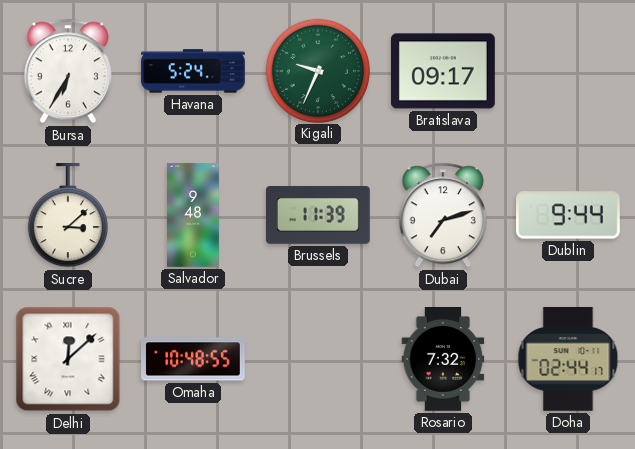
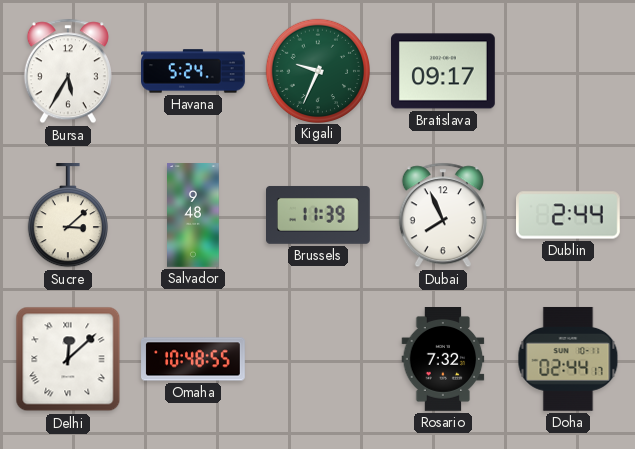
Bursa: 6:35 -> 5:35
Dubai: 7:12 -> 7:56
Dublin: 9:44 -> 2:44
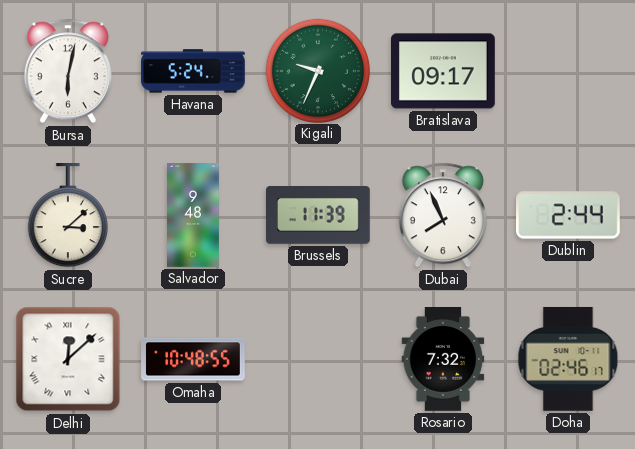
Bursa: 5:35 -> 6:02
Doha: 02:44 -> 02:46
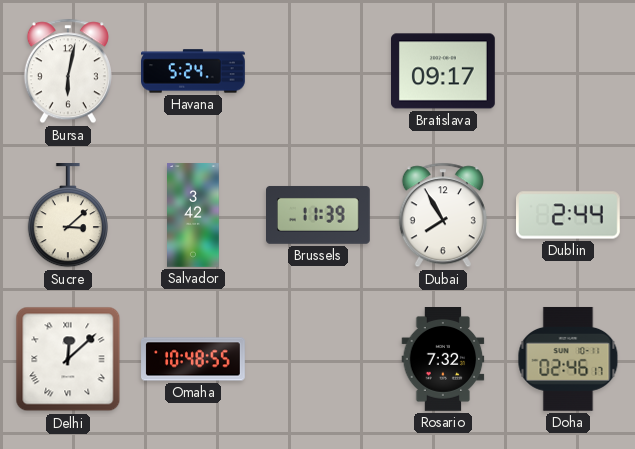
Kigali: 9:34 -> none
Salvador: 9:48 -> 3:42
Dubai: 7:56 -> 7:55
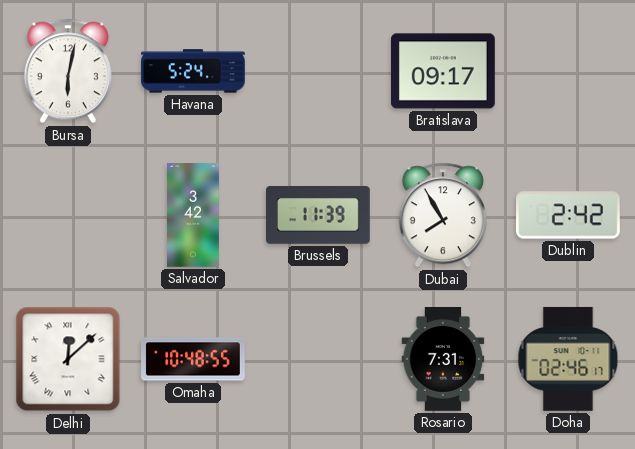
Sucre: 3:08 -> none
Dublin: 2:44 -> 2:42
Rosario: 7:32 -> 7:31
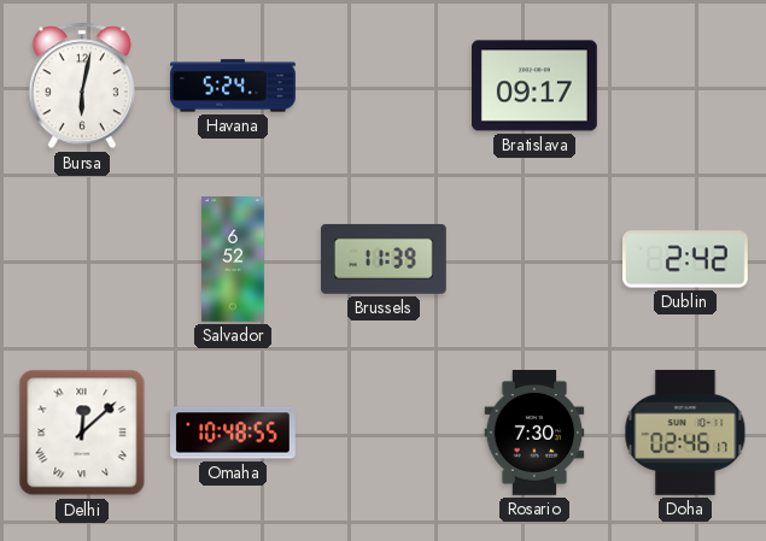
Salvador: 3:42 -> 6:52
Dubai: 7:55 -> none
Rosario: 7:31 -> 7:30
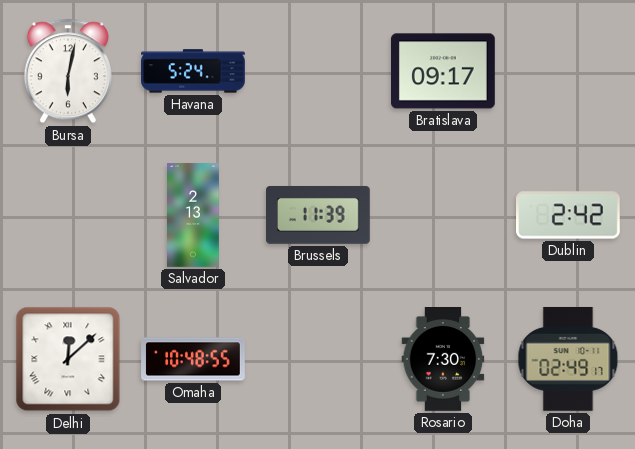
Salvador: 6:52 -> 2:13
Doha: 02:46 -> 02:49
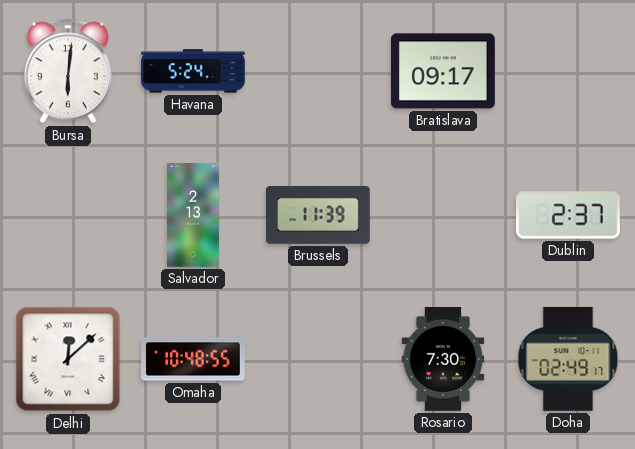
Bursa: 6:02 -> 6:01
Dublin: 2:42 -> 2:37
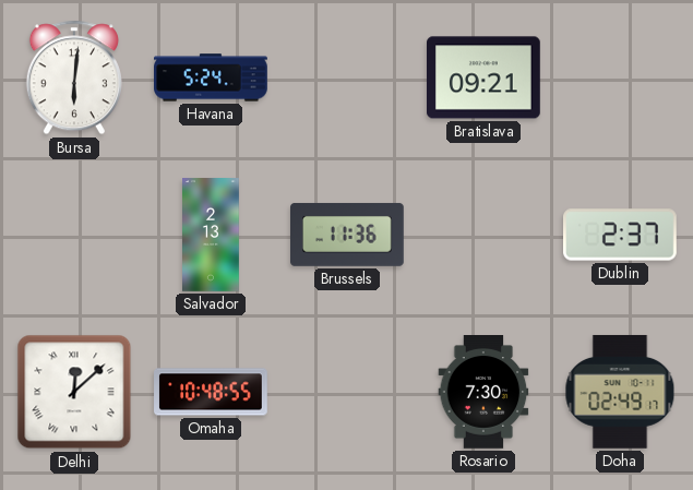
Bratislava: 09:17 -> 09:21
Brussels: 11:39 -> 11:36
